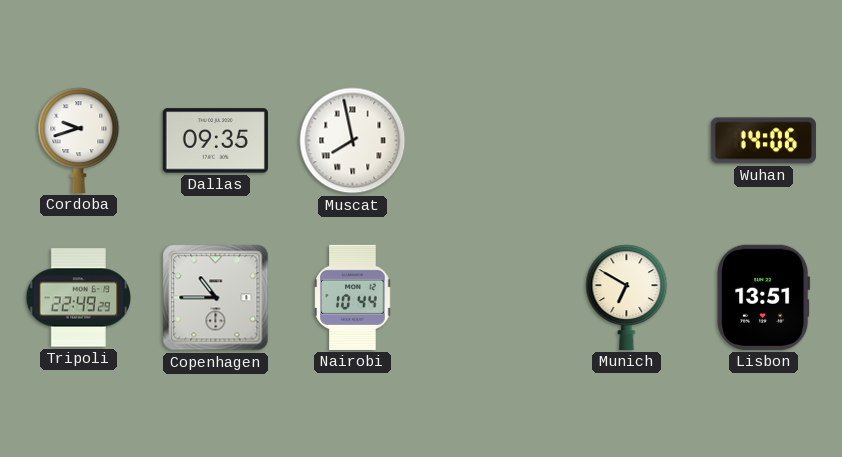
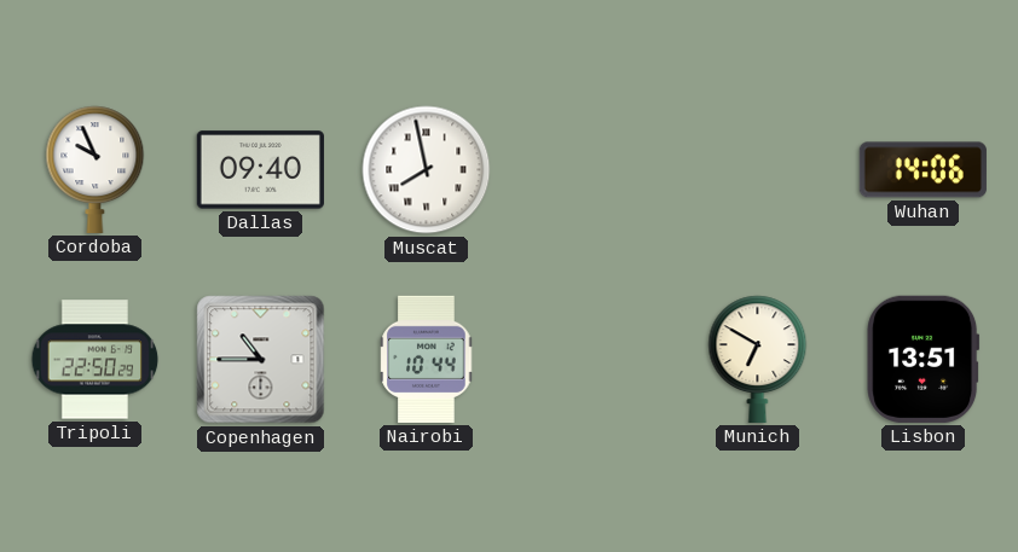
Cordoba: 9:42 -> 9:56
Dallas: 09:35 -> 09:40
Tripoli: 22:49 -> 22:50
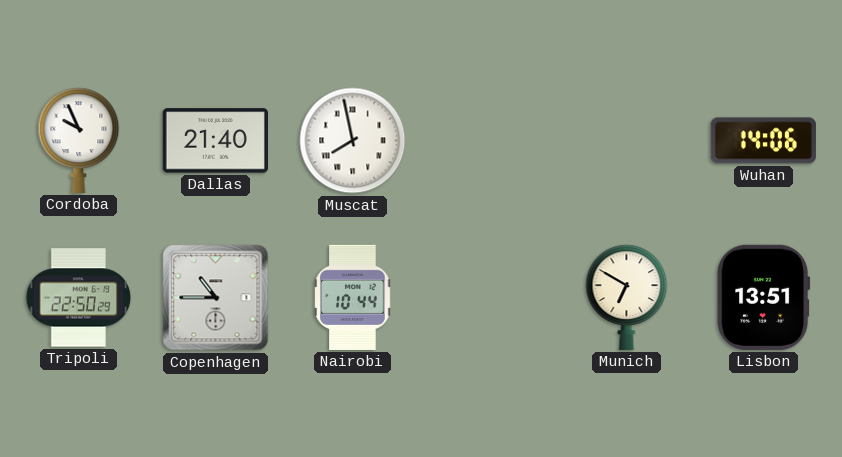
Dallas: 09:40 -> 21:40
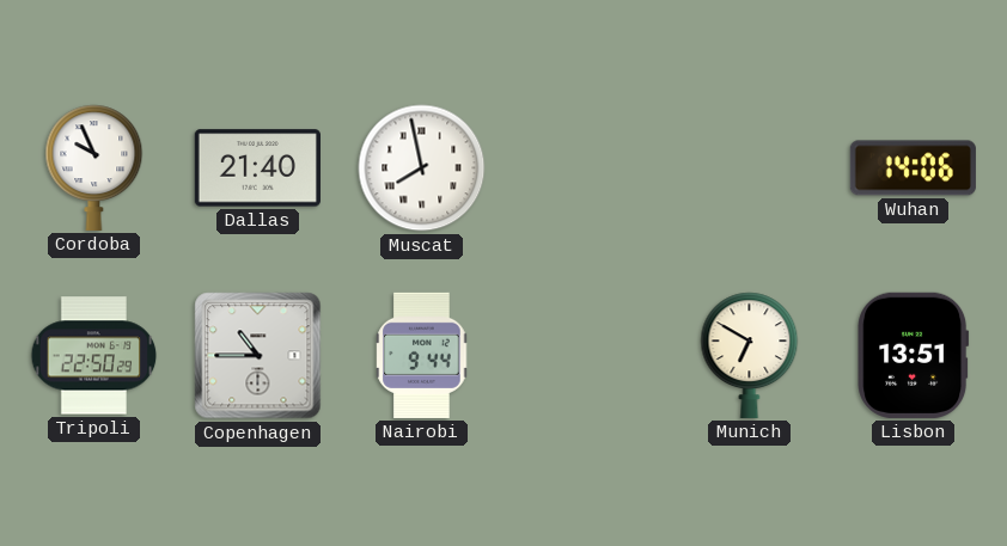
Nairobi: 10:44 -> 9:44
